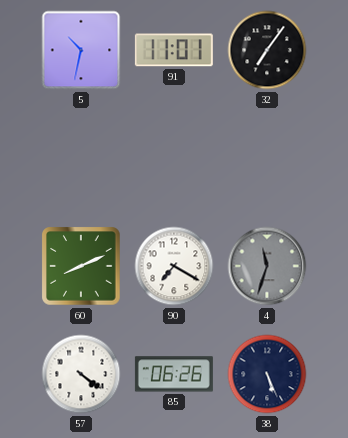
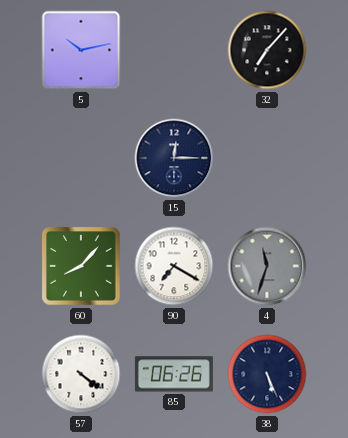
5: 10:32 -> 10:13
91: 11:01 -> none
32: 7:06 -> 7:07
15: none -> 12:15
60: 8:11 -> 8:07
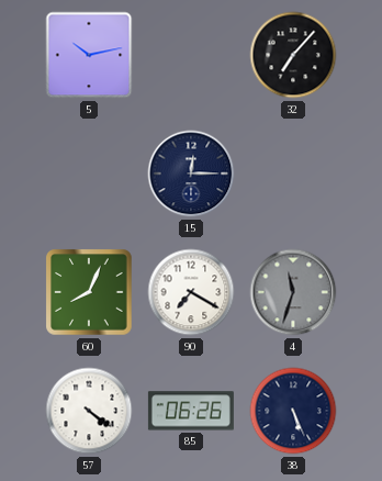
60: 8:07 -> 8:04
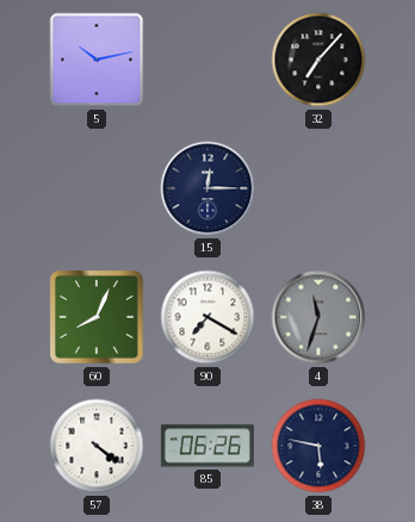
38: 5:26 -> 5:47
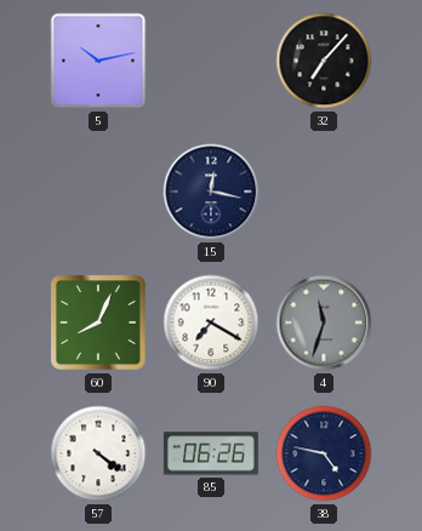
15: 12:15 -> 12:17
38: 5:47 -> 4:47
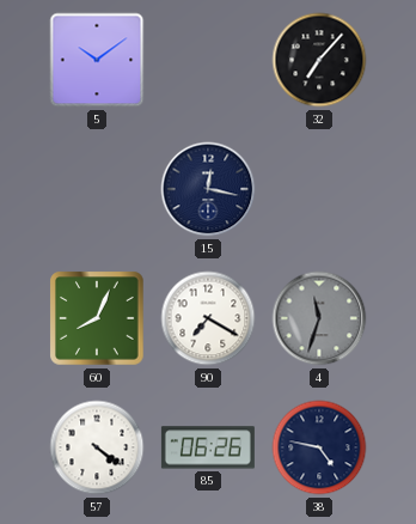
5: 10:13 -> 10:09
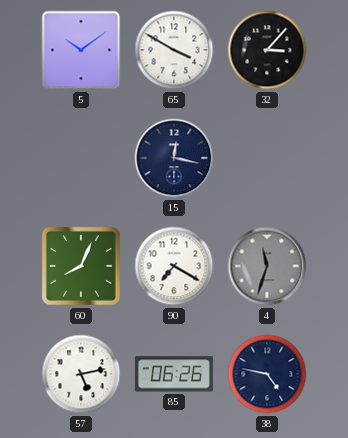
65: none -> 3:50
32: 7:07 -> 3:07
57: 4:21 -> 5:13
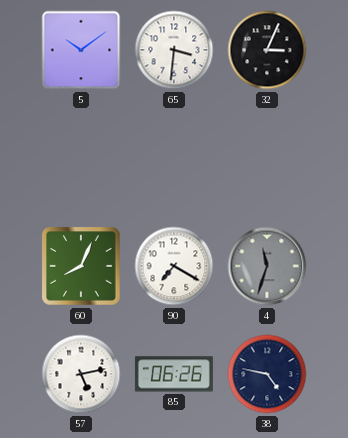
65: 3:50 -> 3:31
32: 3:07 -> 3:04
15: 12:17 -> none
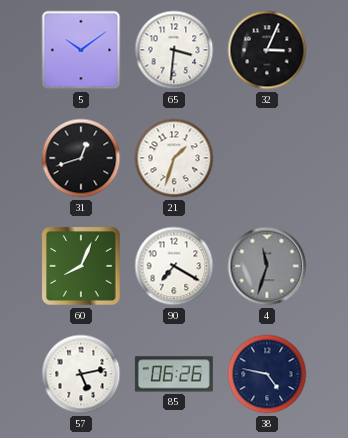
31: none -> 12:42
21: none -> 1:33
